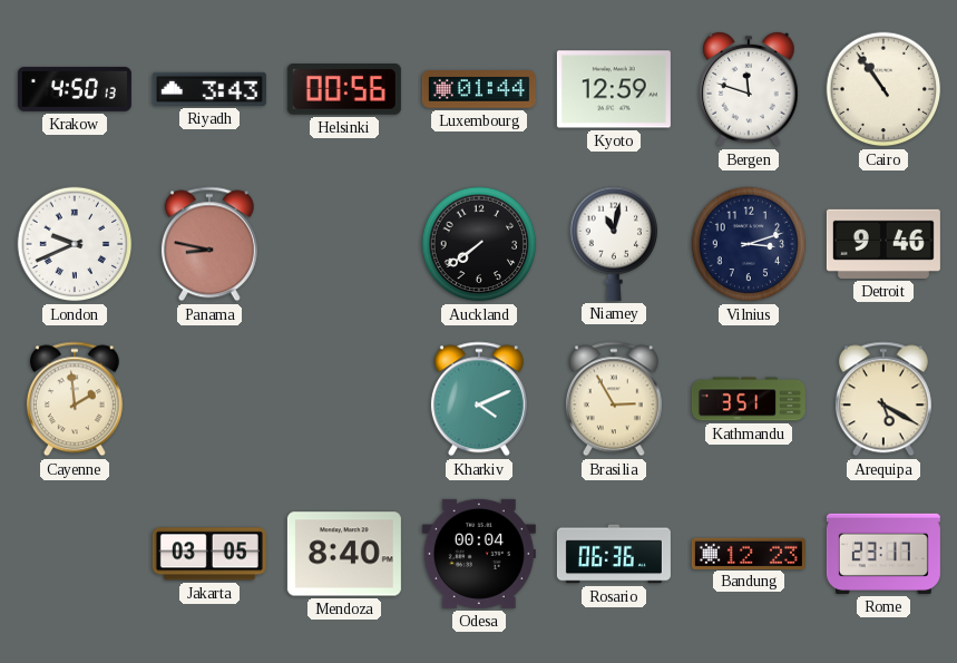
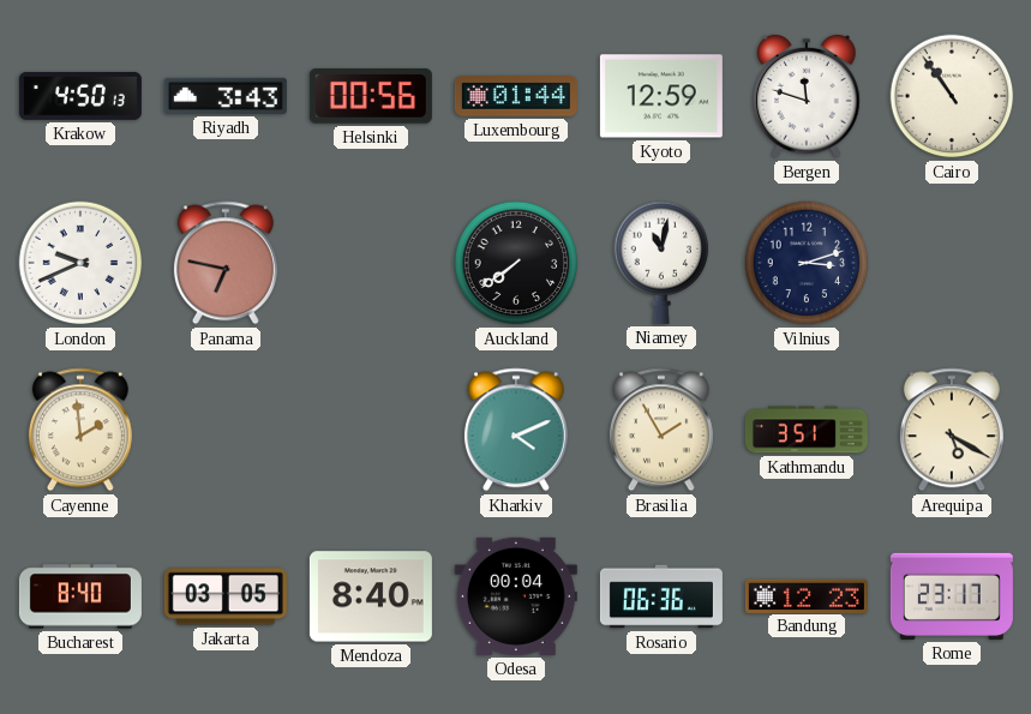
Panama: 8:47 -> 6:47
Detroit: 9:46 -> none
Brasilia: 2:55 -> 1:55
Bucharest: none -> 8:40
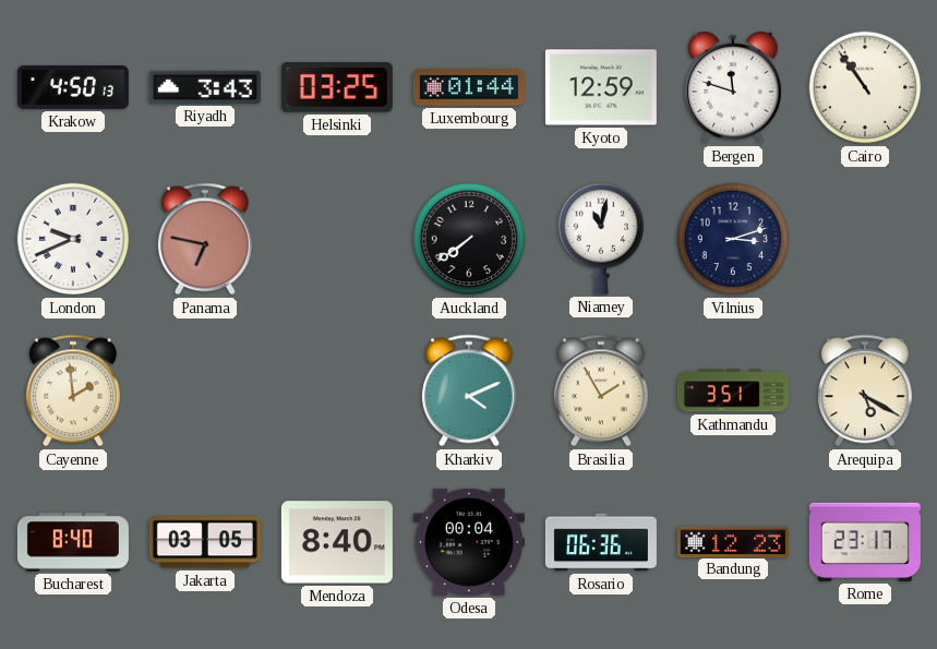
Helsinki: 00:56 -> 03:25
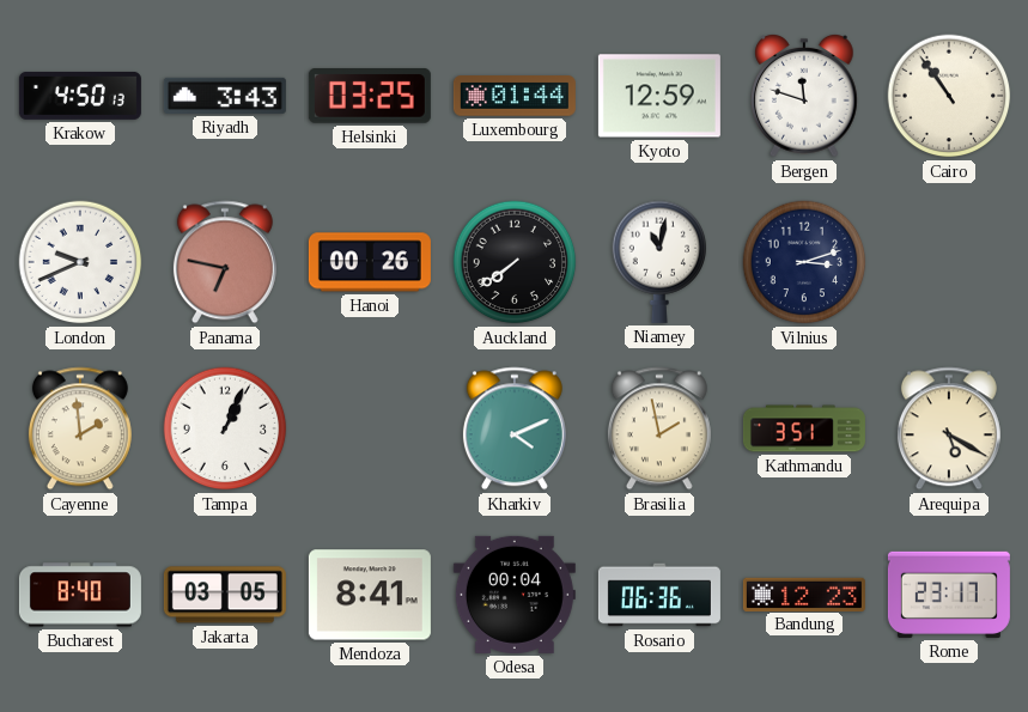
Hanoi: none -> 00:26
Tampa: none -> 1:04
Brasilia: 1:55 -> 1:58
Mendoza: 8:40 -> 8:41
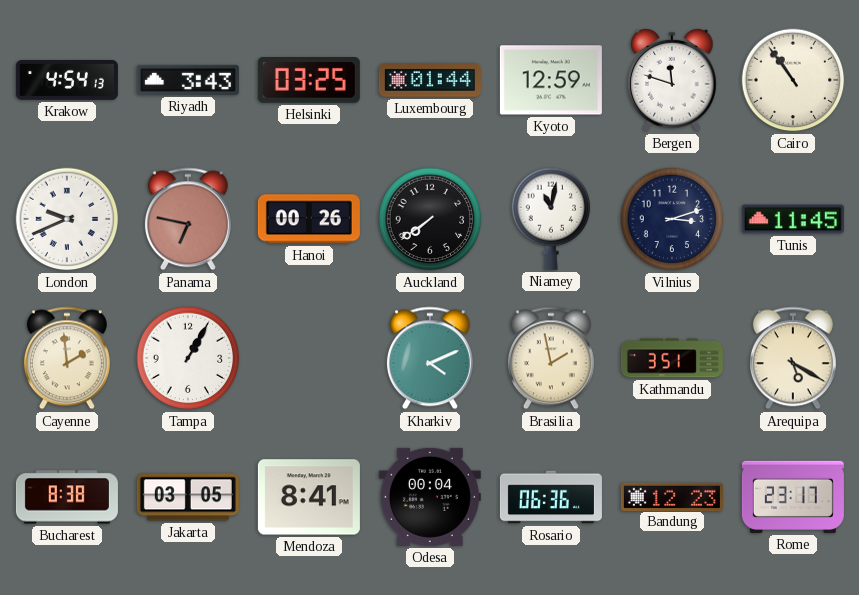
Krakow: 4:50 -> 4:54
Tunis: none -> 11:45
Tampa: 1:04 -> 1:05
Bucharest: 8:40 -> 8:38
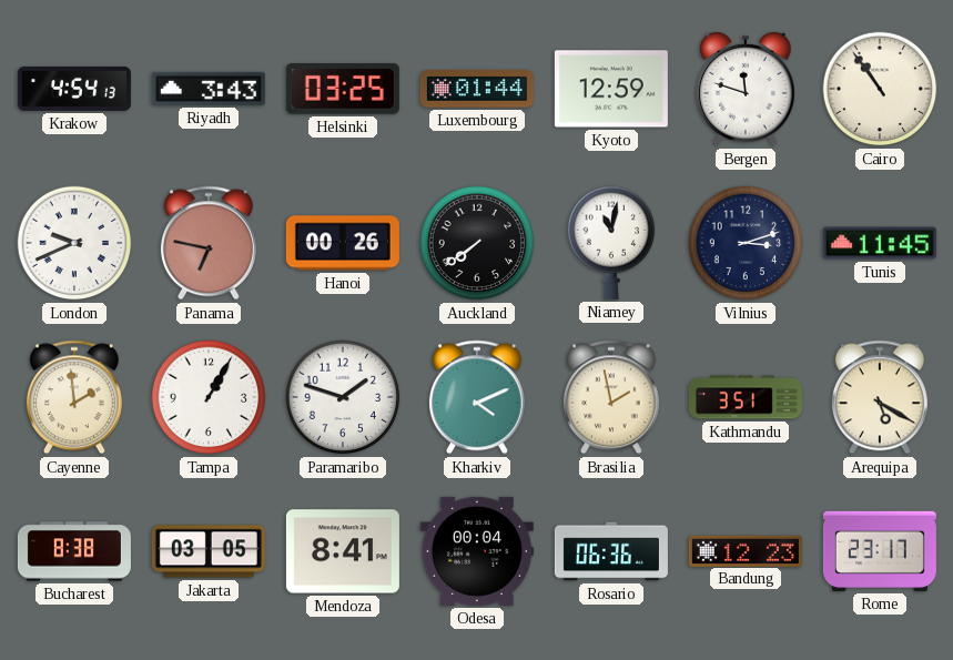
Paramaribo: none -> 1:48
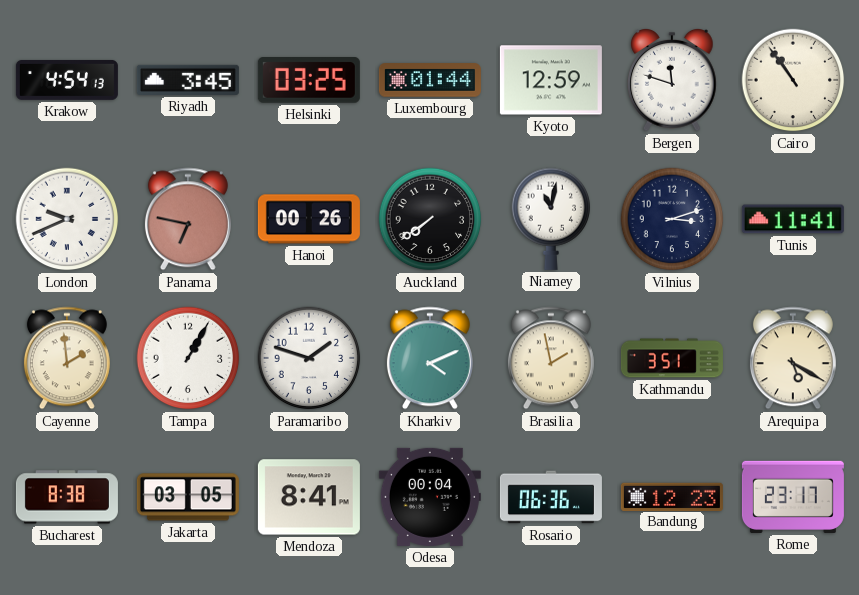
Riyadh: 3:43 -> 3:45
Tunis: 11:45 -> 11:41
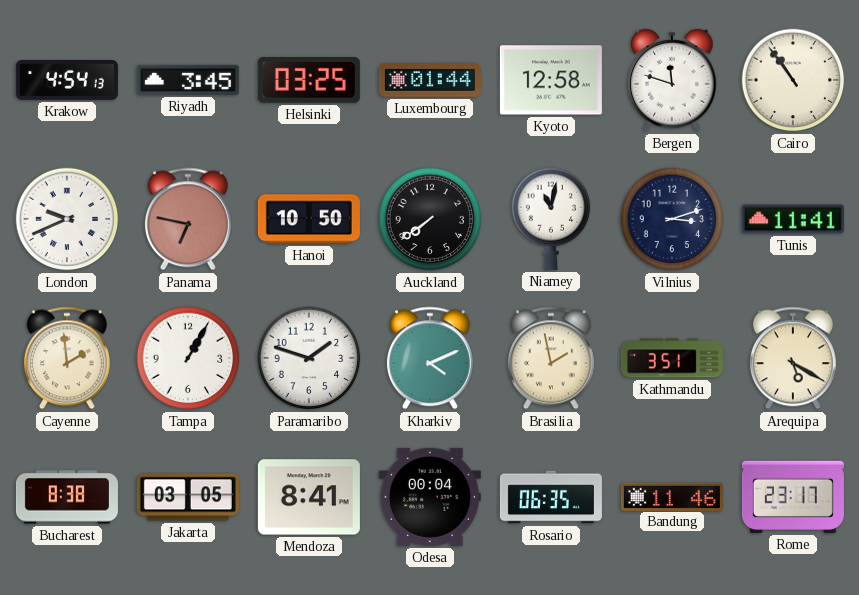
Kyoto: 12:59 -> 12:58
Hanoi: 00:26 -> 10:50
Rosario: 06:36 -> 06:35
Bandung: 12:23 -> 11:46
